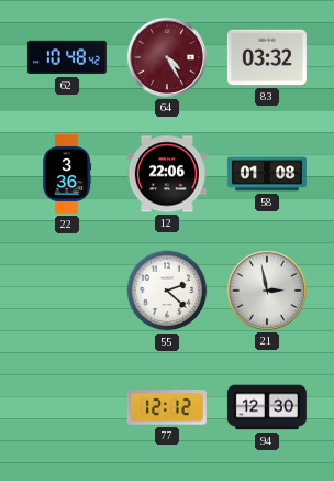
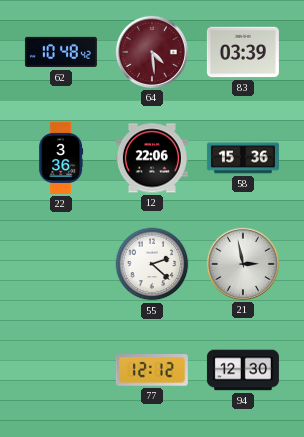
64: 4:25 -> 4:29
83: 03:32 -> 03:39
58: 01:08 -> 15:36
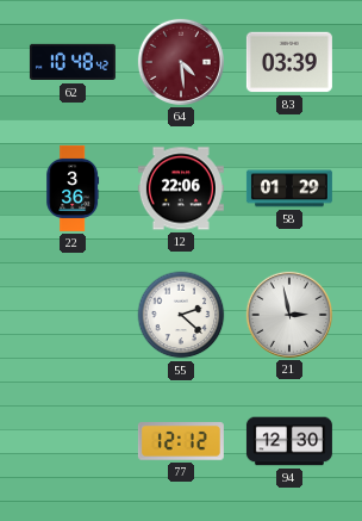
58: 15:36 -> 01:29
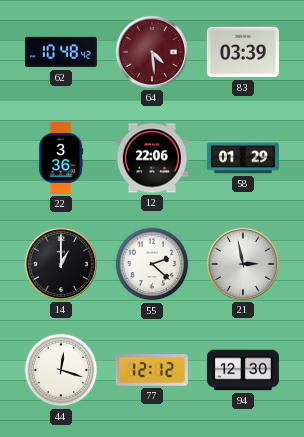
14: none -> 1:00
44: none -> 12:18
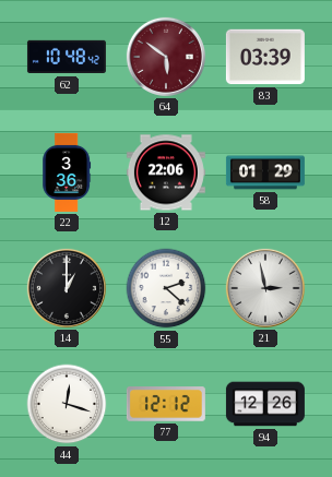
64: 4:29 -> 5:51
94: 12:30 -> 12:26
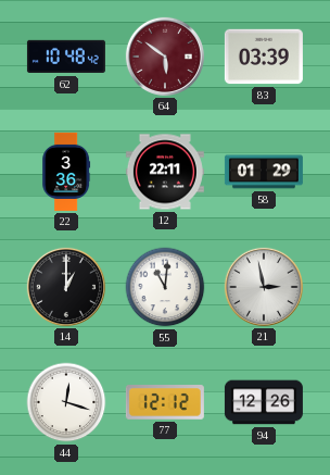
12: 22:06 -> 22:11
55: 2:22 -> 11:01
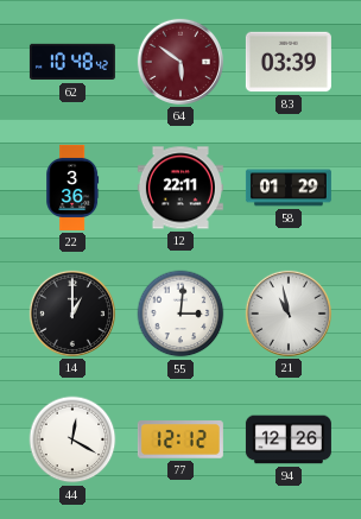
55: 11:01 -> 3:01
21: 2:58 -> 10:58
44: 12:18 -> 12:20
